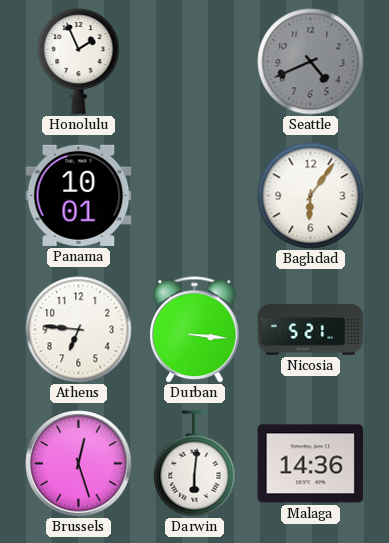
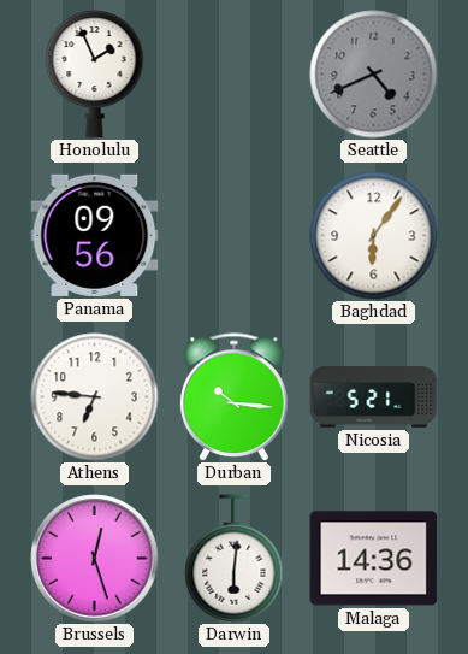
Panama: 10:01 -> 09:56
Durban: 3:16 -> 10:16
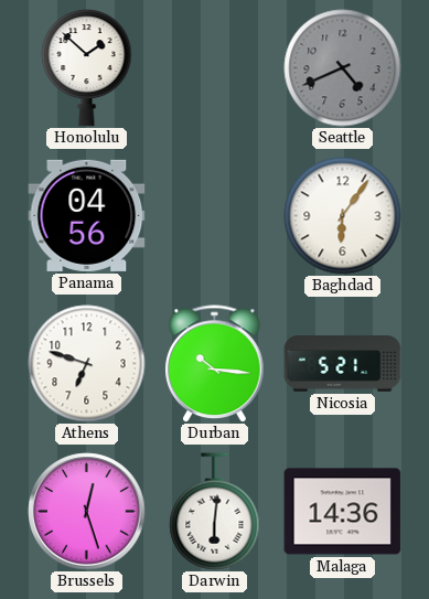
Honolulu: 1:56 -> 1:52
Panama: 09:56 -> 04:56
Athens: 6:46 -> 6:48
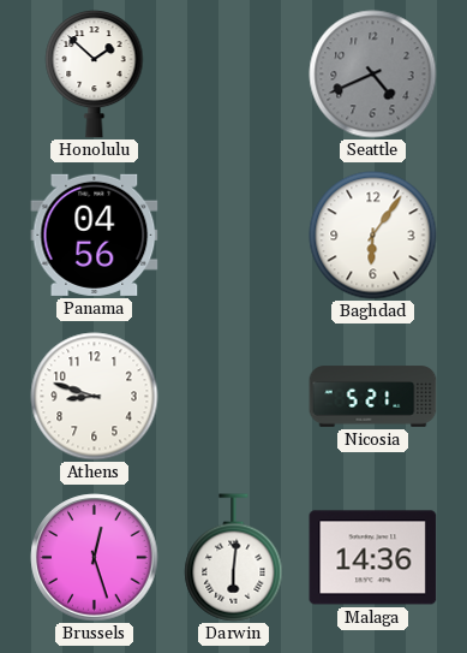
Athens: 6:48 -> 8:48
Durban: 10:16 -> none
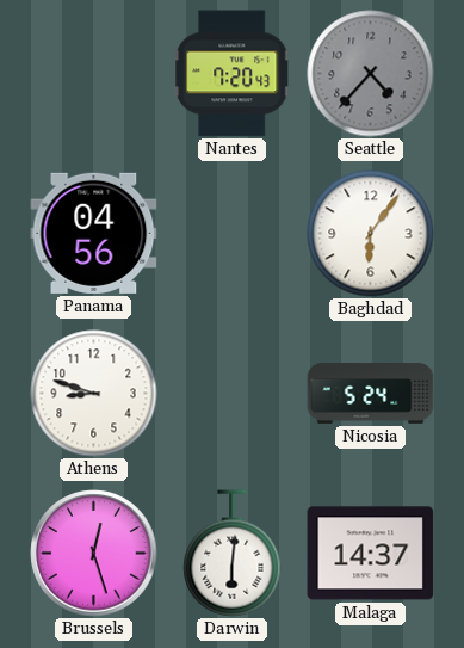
Honolulu: 1:52 -> none
Nantes: none -> 7:20
Seattle: 4:41 -> 4:37
Nicosia: 5:21 -> 5:24
Malaga: 14:36 -> 14:37
